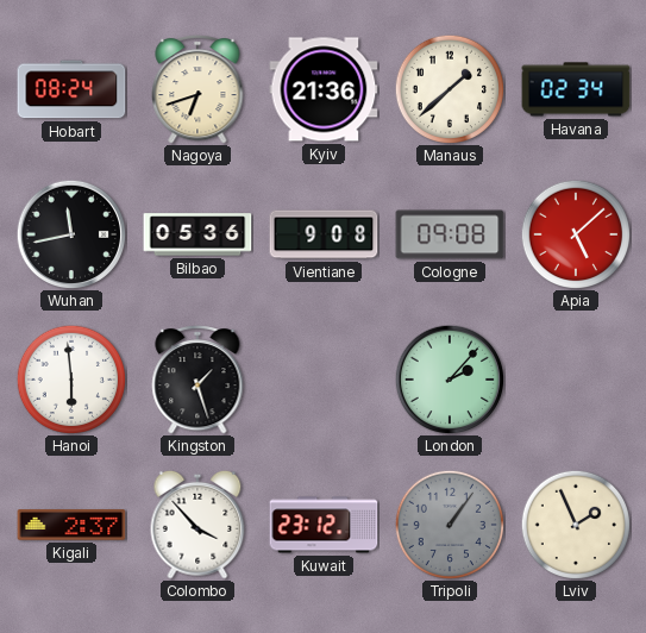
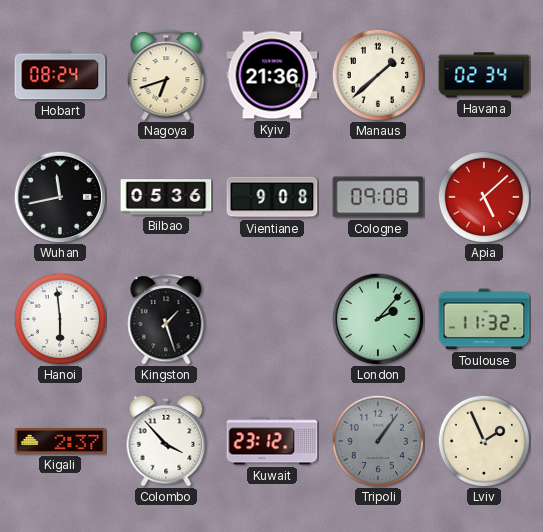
Toulouse: none -> 11:32
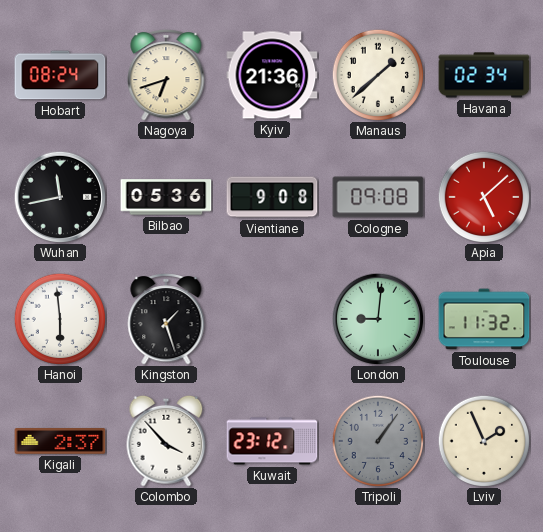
London: 2:07 -> 9:01
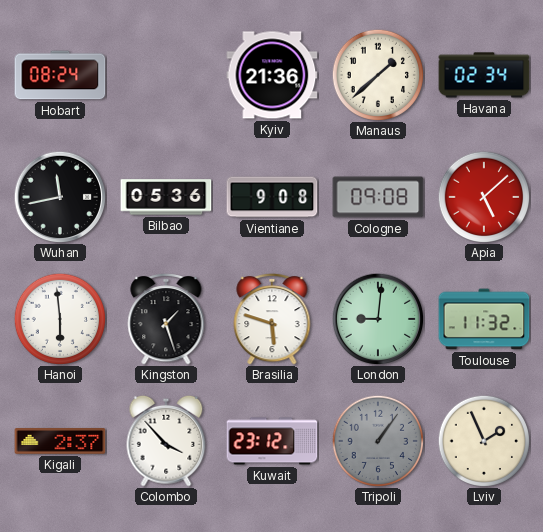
Nagoya: 6:42 -> none
Brasilia: none -> 5:48
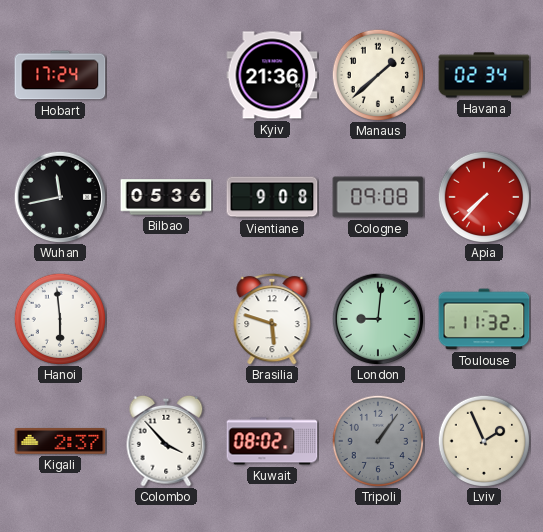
Hobart: 08:24 -> 17:24
Apia: 5:08 -> 7:37
Kingston: 1:27 -> none
Kuwait: 23:12 -> 08:02
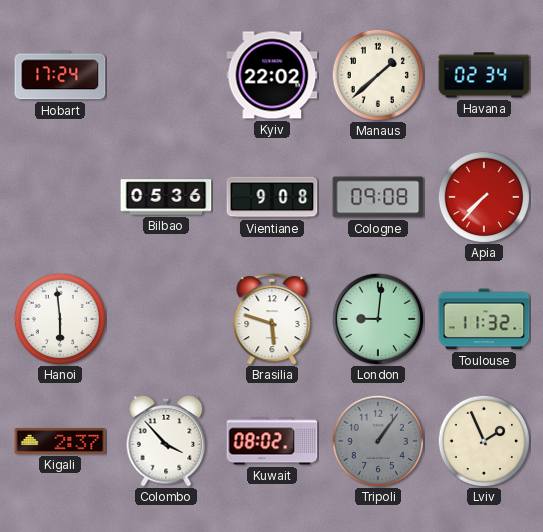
Kyiv: 21:36 -> 22:02
Wuhan: 11:43 -> none
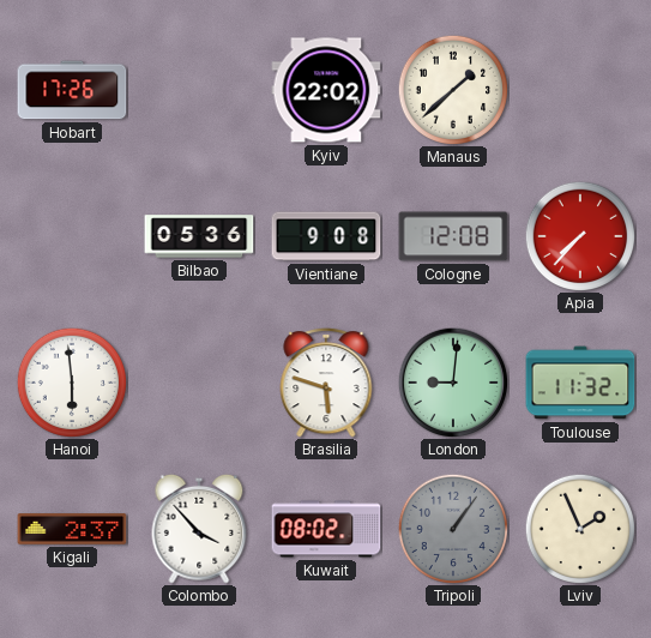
Hobart: 17:24 -> 17:26
Havana: 02:34 -> none
Cologne: 09:08 -> 12:08
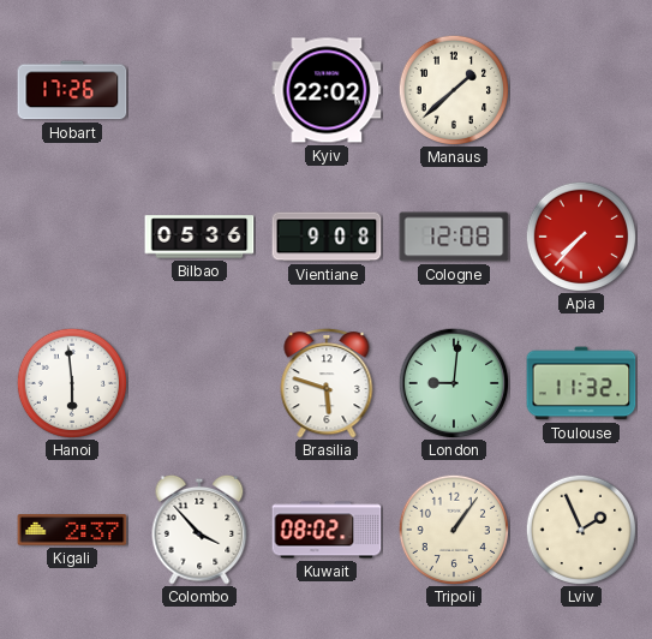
Tripoli dial: grey -> cream
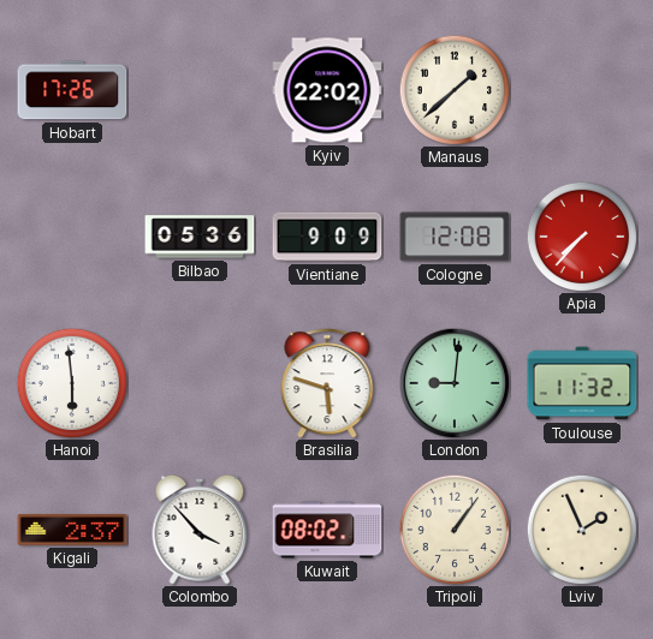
Vientiane: 9:08 -> 9:09
